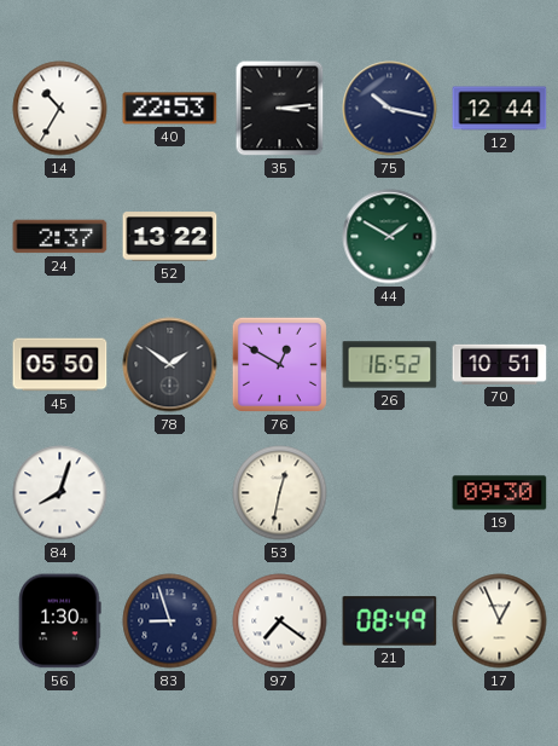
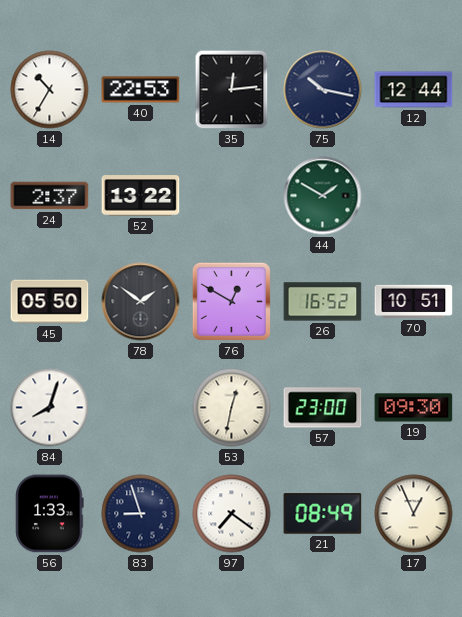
35: 3:14 -> 12:14
57: none -> 23:00
56: 1:30 -> 1:33
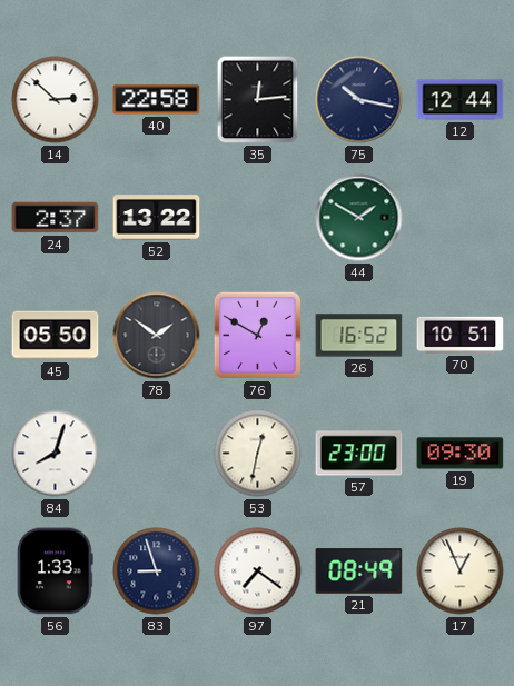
14: 10:35 -> 2:52
40: 22:53 -> 22:58
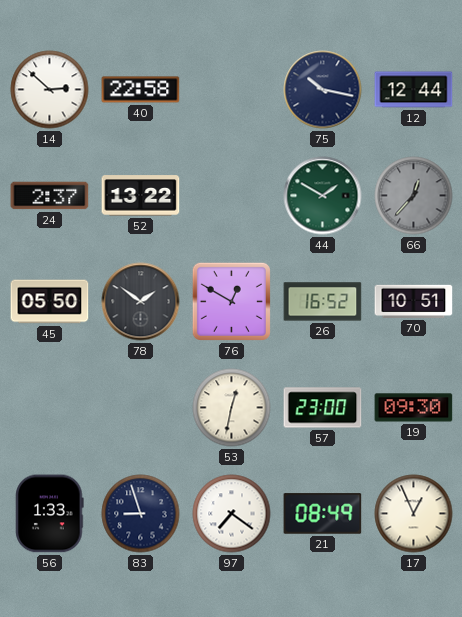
35: 12:14 -> none
66: none -> 12:37
84: 8:03 -> none
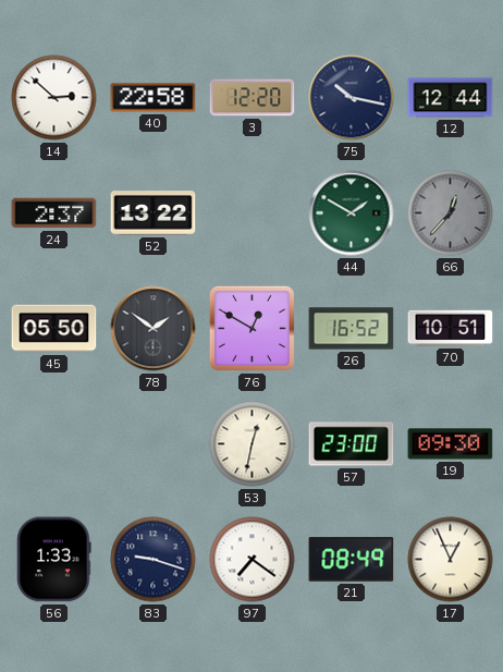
3: none -> 12:20
83: 8:57 -> 9:18
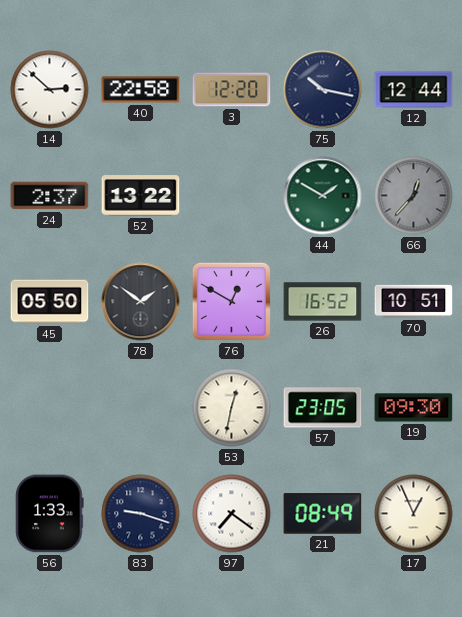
57: 23:00 -> 23:05
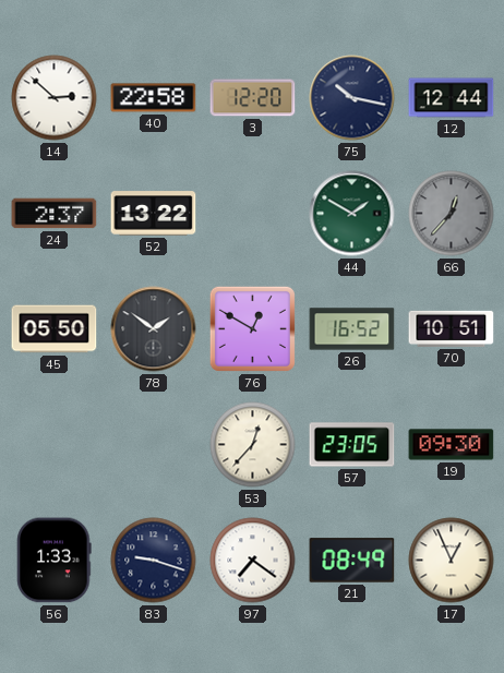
53: 12:32 -> 12:37
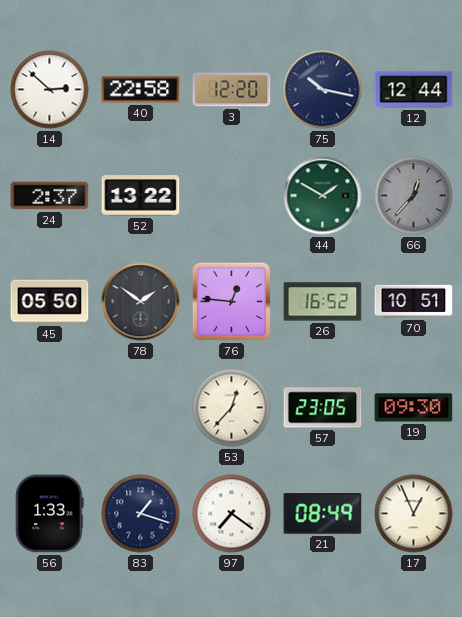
76: 12:50 -> 12:46
83: 9:18 -> 1:18
